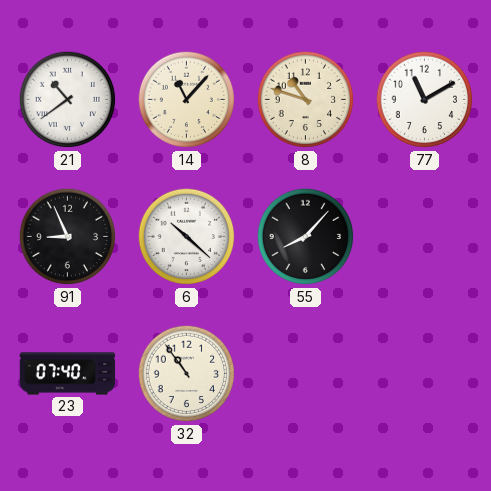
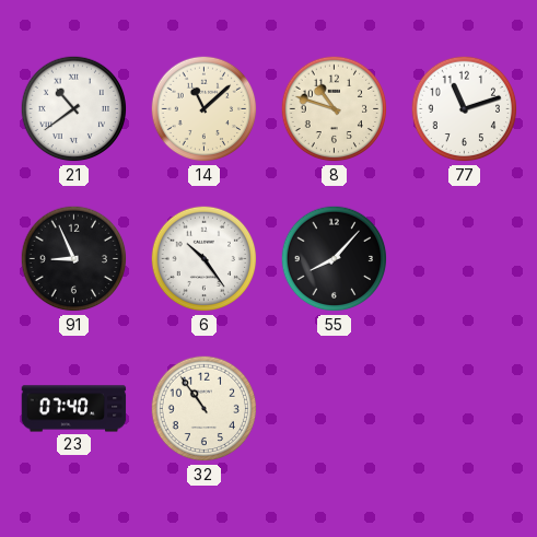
14: 11:07 -> 11:08
77: 11:10 -> 11:12
6: 10:22 -> 10:24
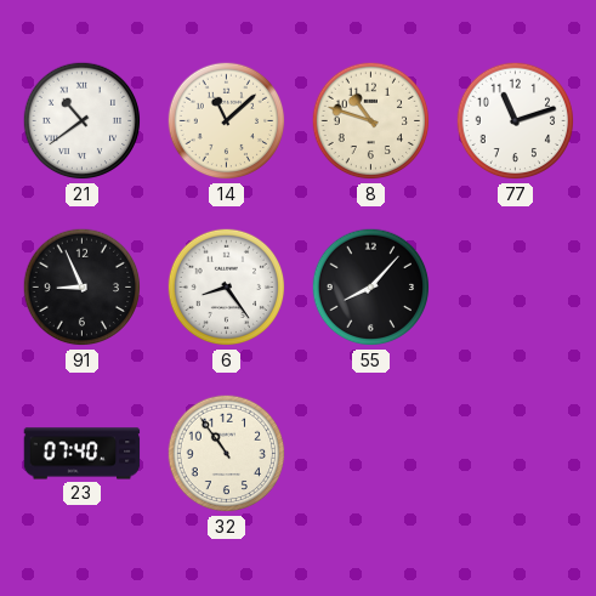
6: 10:24 -> 8:24
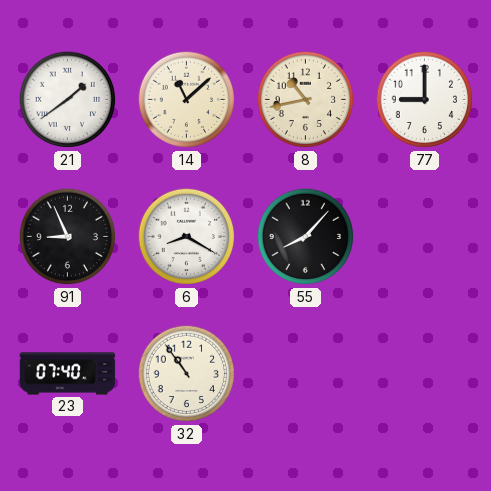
21: 10:39 -> 1:39
8: 10:48 -> 10:43
77: 11:12 -> 9:00
6: 8:24 -> 8:20
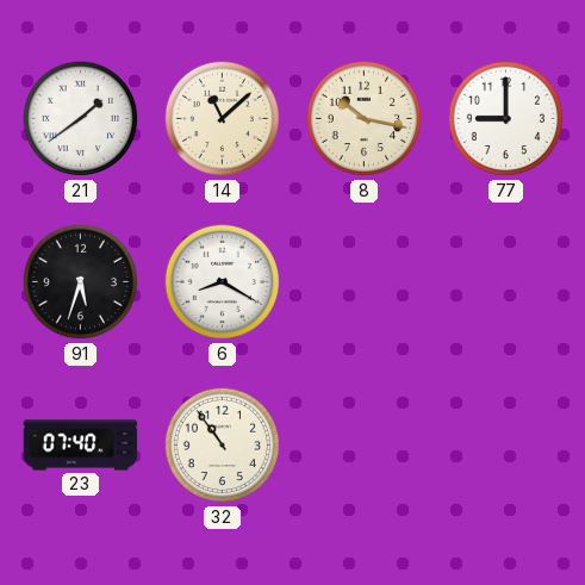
8: 10:43 -> 10:17
91: 8:56 -> 5:33
55: 8:07 -> none
